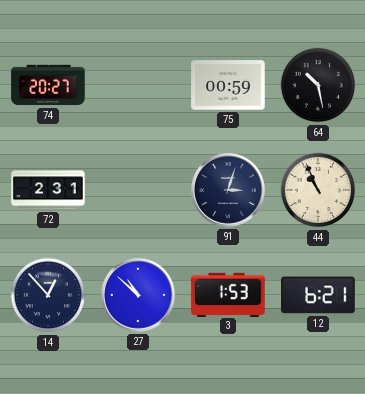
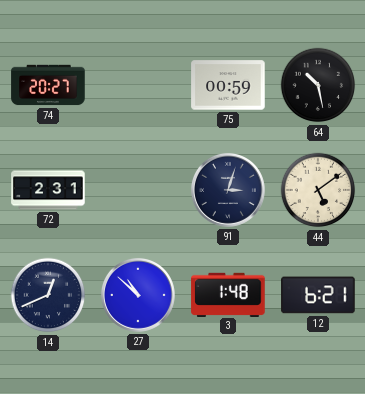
44: 10:56 -> 5:09
14: 12:53 -> 12:41
3: 1:53 -> 1:48
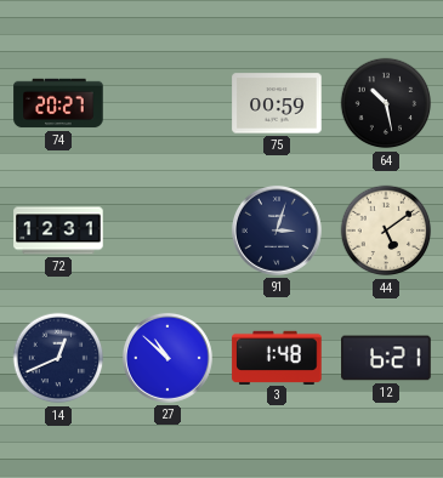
72: 2:31 -> 12:31
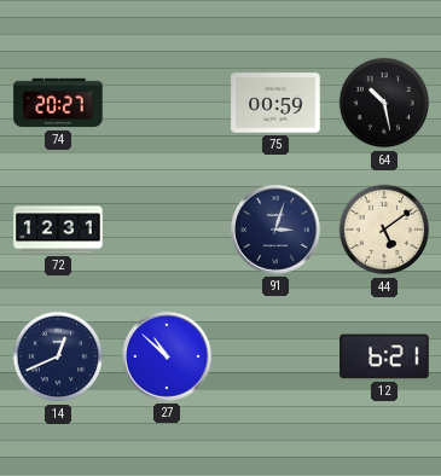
3: 1:48 -> none
